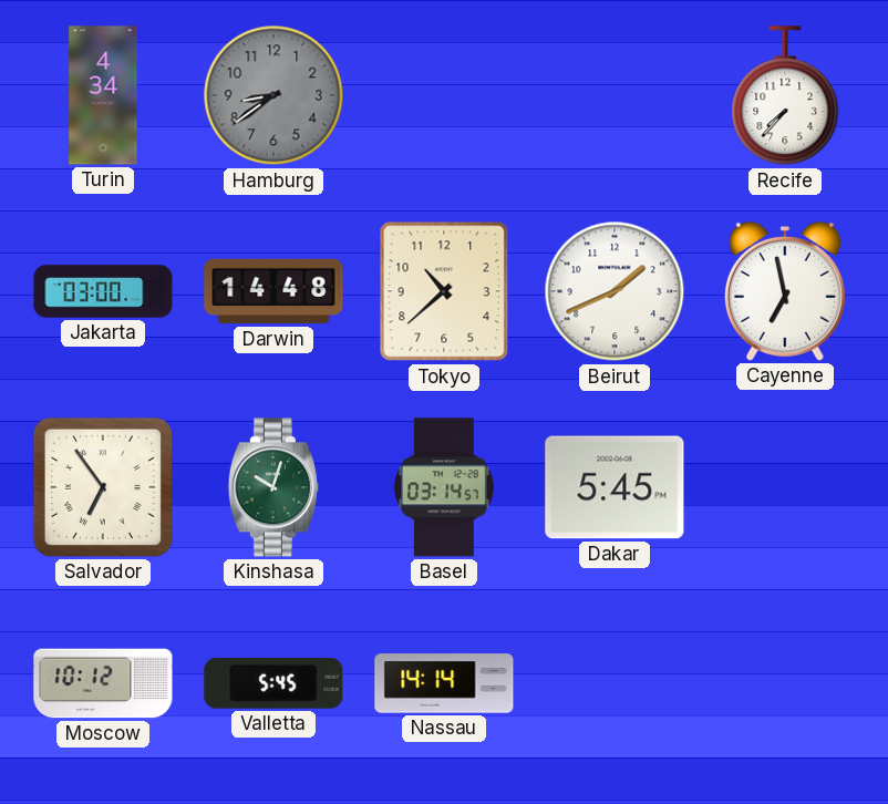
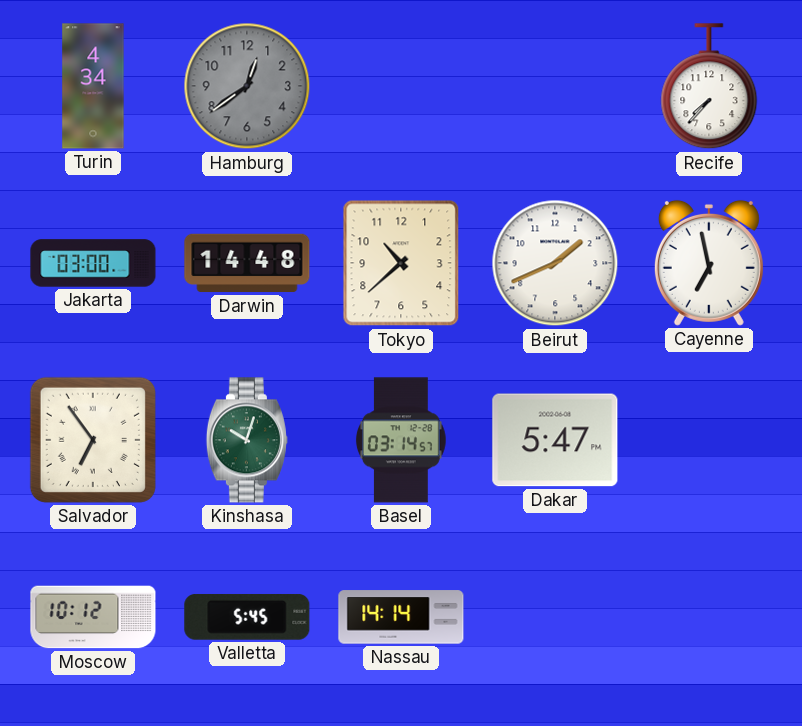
Hamburg: 8:39 -> 12:39
Dakar: 5:45 -> 5:47
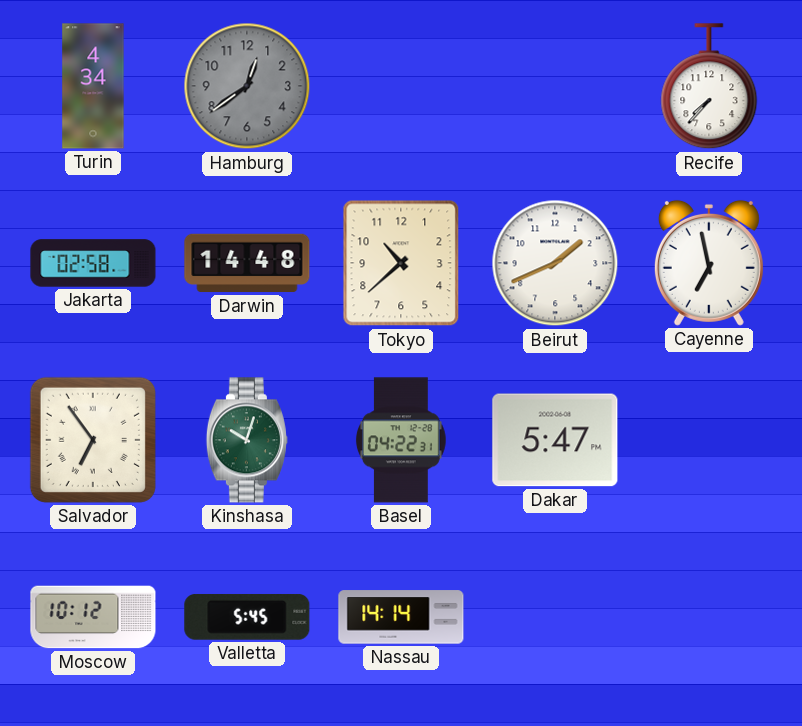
Jakarta: 03:00 -> 02:58
Basel: 03:14 -> 04:22
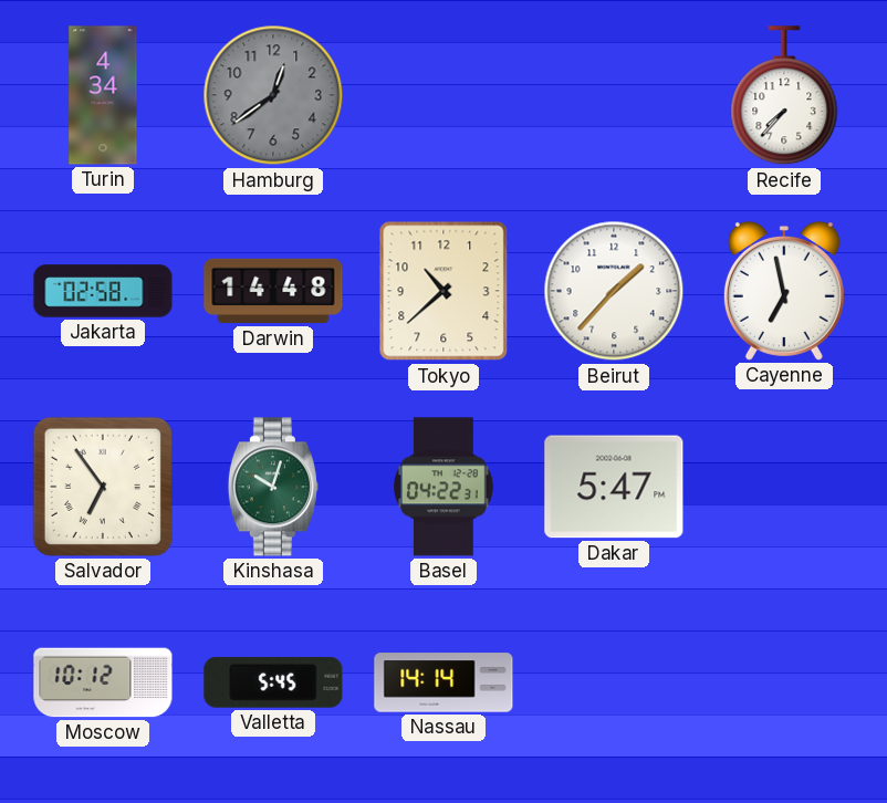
Beirut: 1:41 -> 1:37
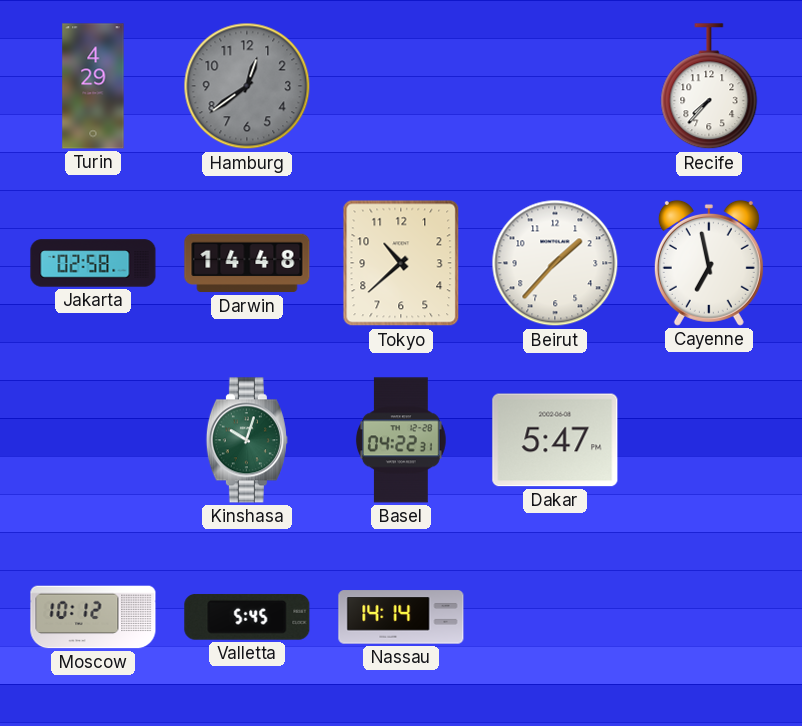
Turin: 4:34 -> 4:29
Salvador: 6:54 -> none
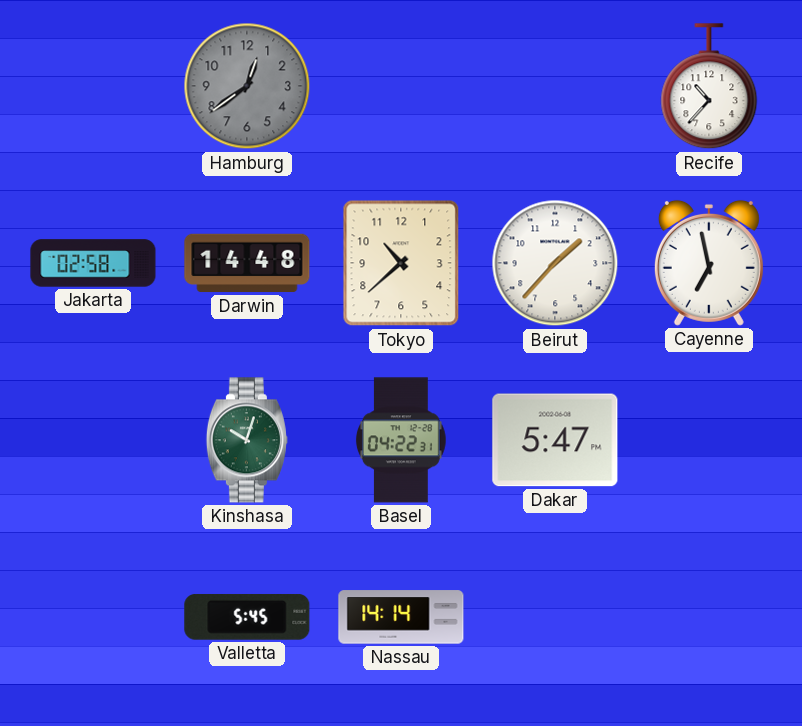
Turin: 4:29 -> none
Recife: 7:37 -> 10:37
Moscow: 10:12 -> none
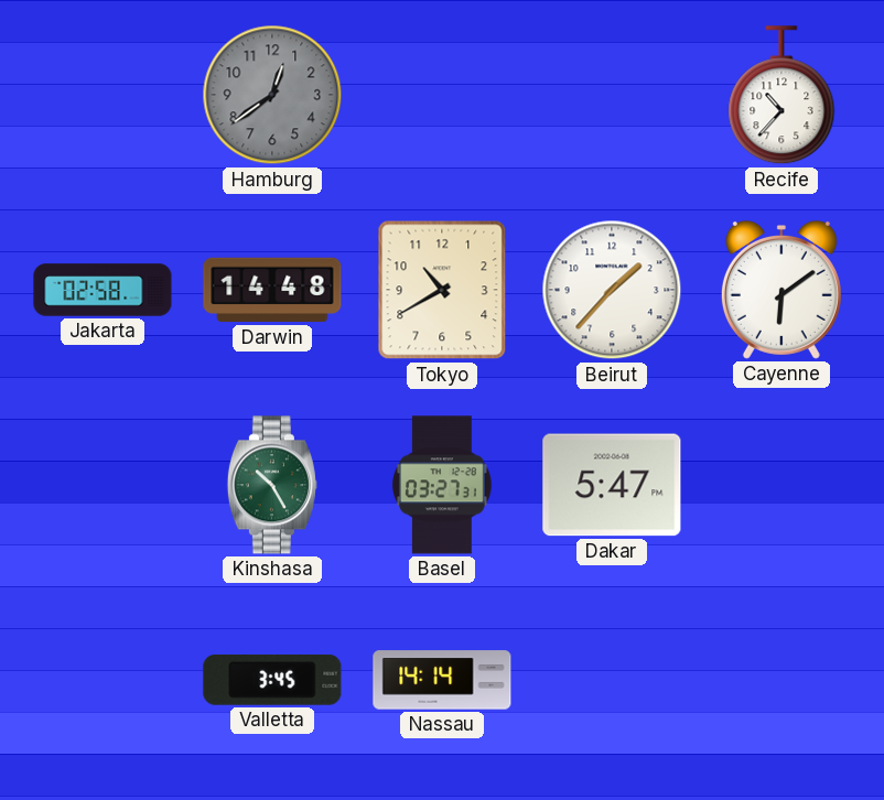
Tokyo: 10:38 -> 10:40
Cayenne: 6:58 -> 6:09
Kinshasa: 10:03 -> 10:25
Basel: 04:22 -> 03:27
Valletta: 5:45 -> 3:45
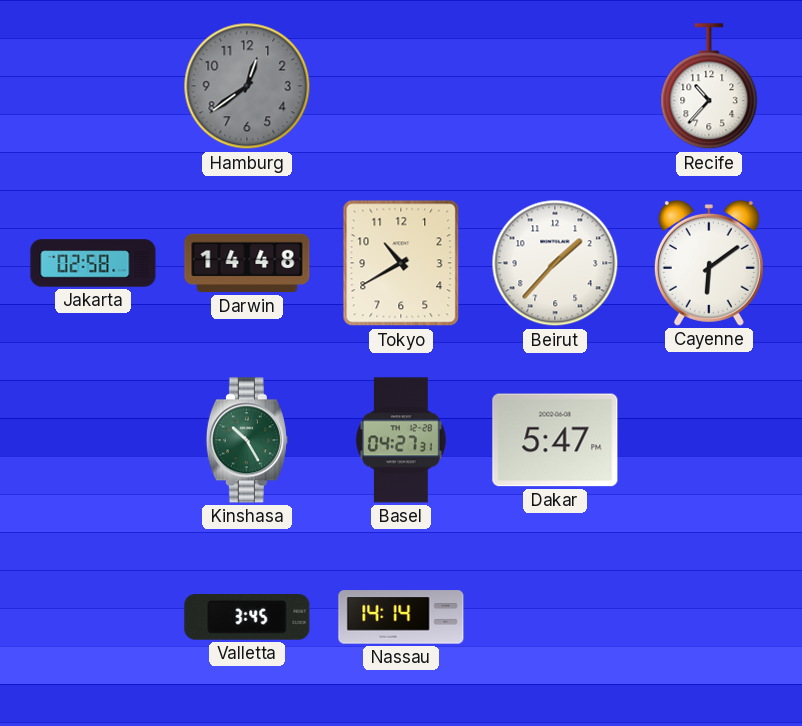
Basel: 03:27 -> 04:27
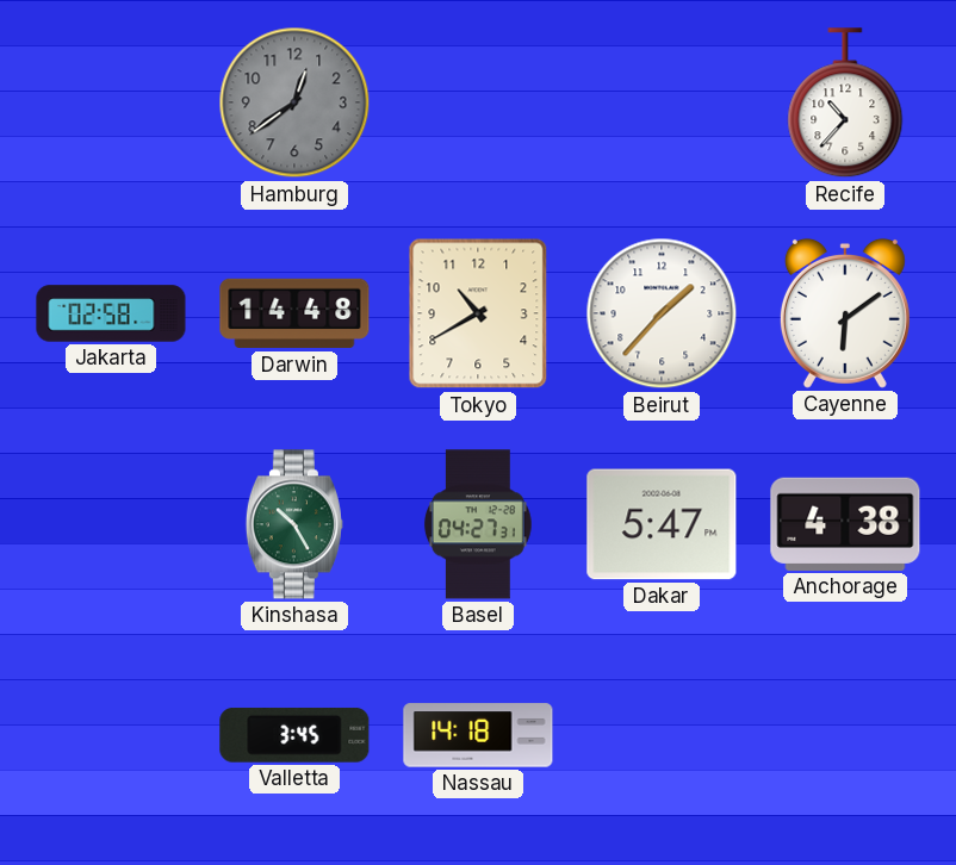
Anchorage: none -> 4:38
Nassau: 14:14 -> 14:18
